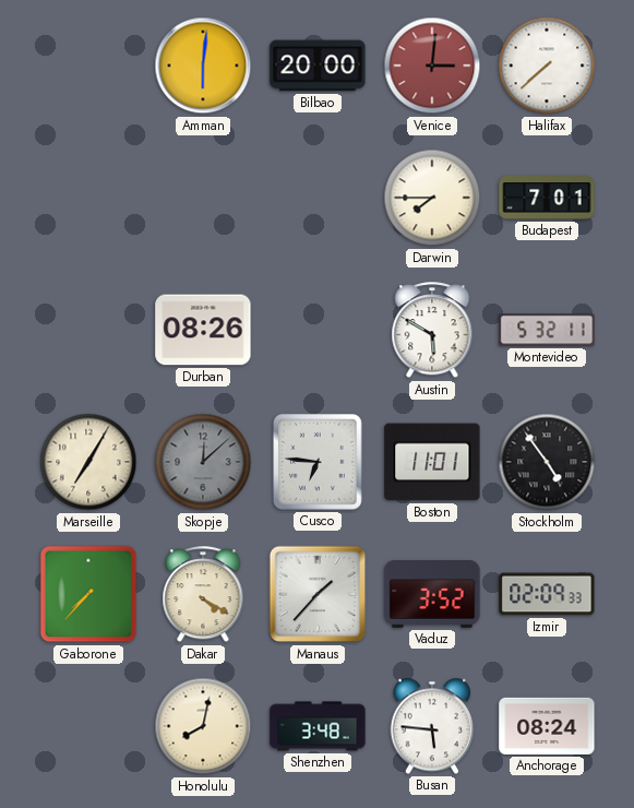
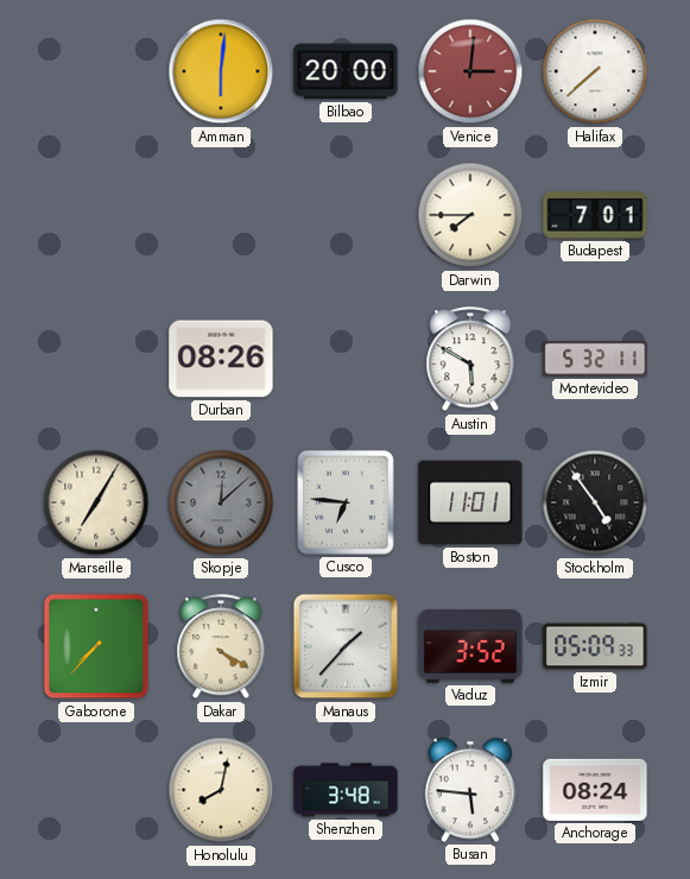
Izmir: 02:09 -> 05:09
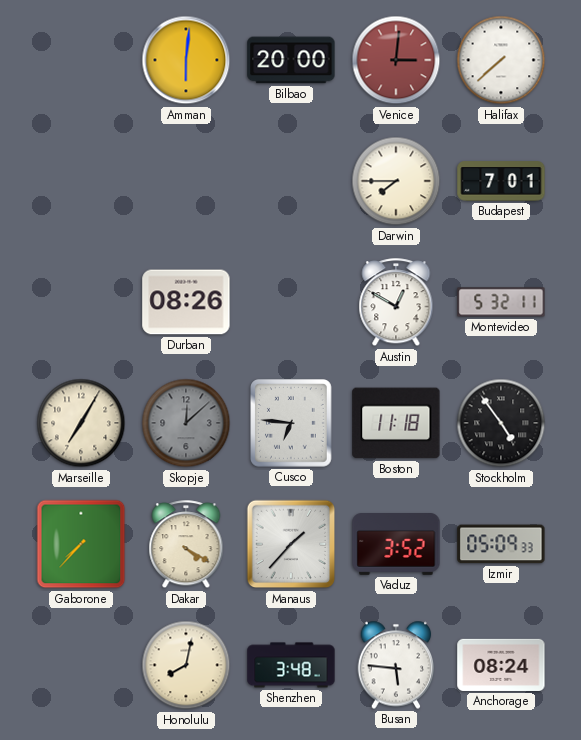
Austin: 5:50 -> 12:50
Boston: 11:01 -> 11:18
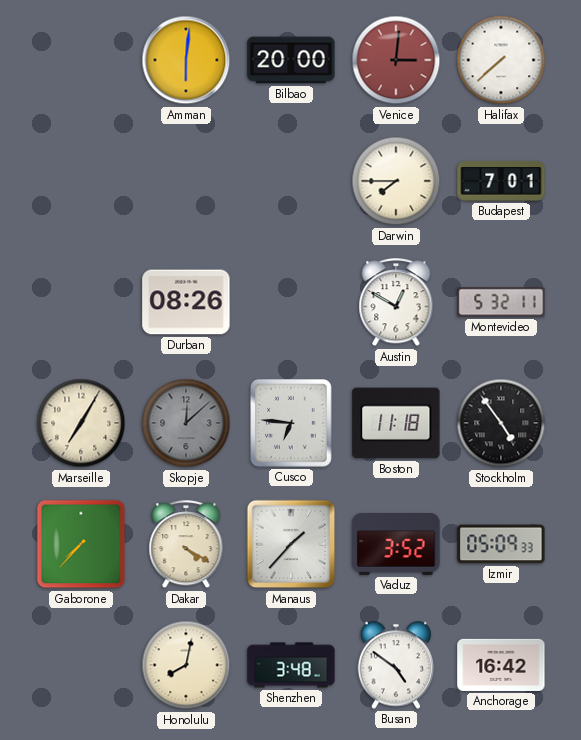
Busan: 5:46 -> 4:51
Anchorage: 08:24 -> 16:42
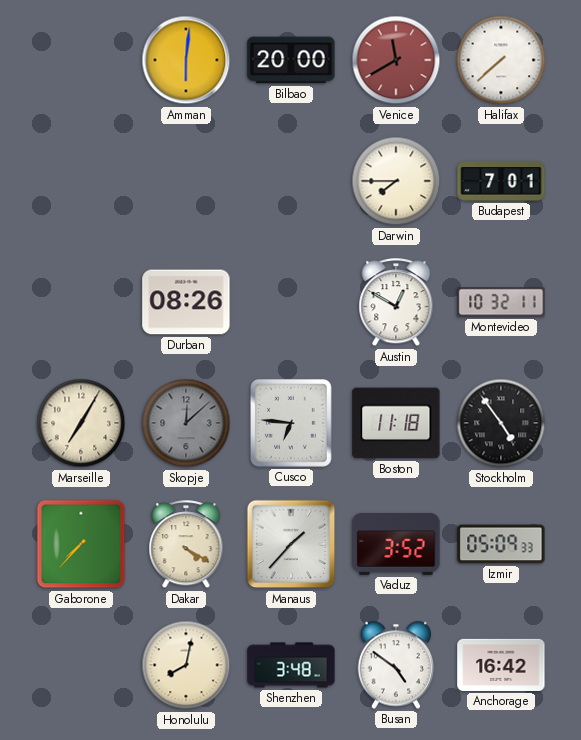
Venice: 3:01 -> 11:40
Montevideo: 5:32 -> 10:32
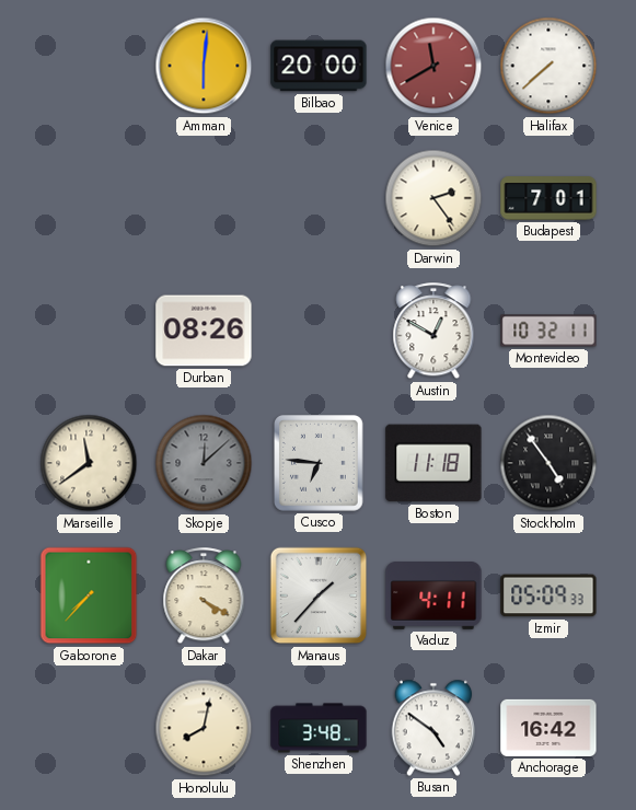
Darwin: 7:45 -> 2:24
Marseille: 7:05 -> 11:39
Vaduz: 3:52 -> 4:11
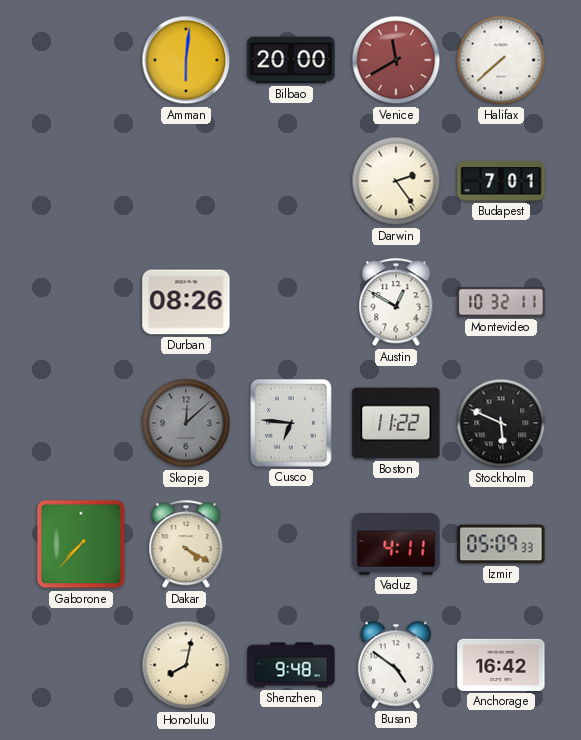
Marseille: 11:39 -> none
Boston: 11:18 -> 11:22
Stockholm: 4:54 -> 5:49
Manaus: 1:37 -> none
Shenzhen: 3:48 -> 9:48
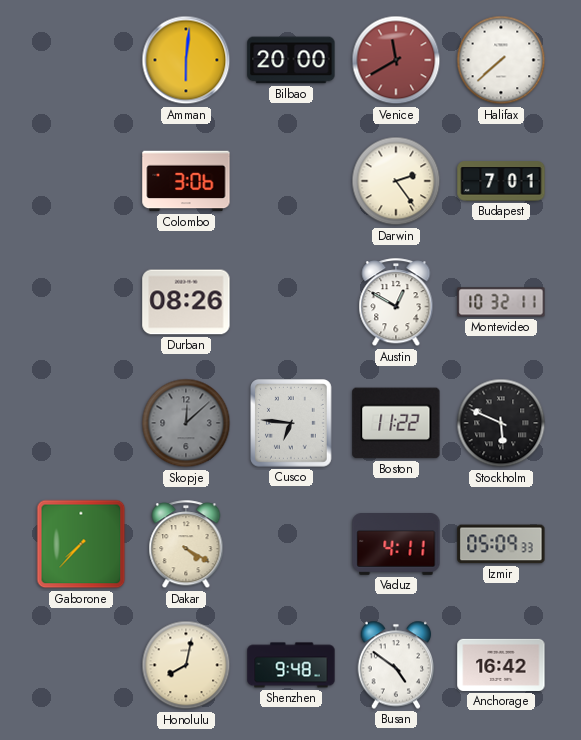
Colombo: none -> 3:06
